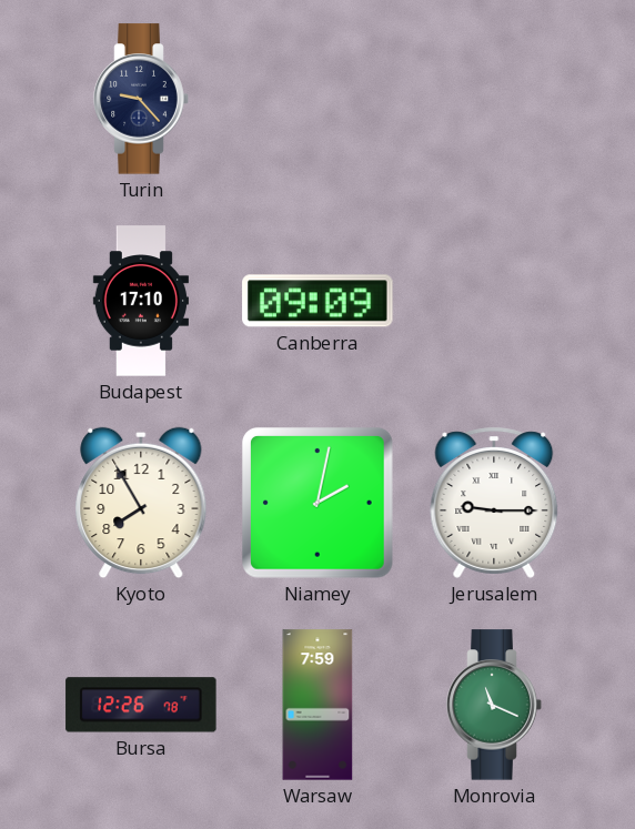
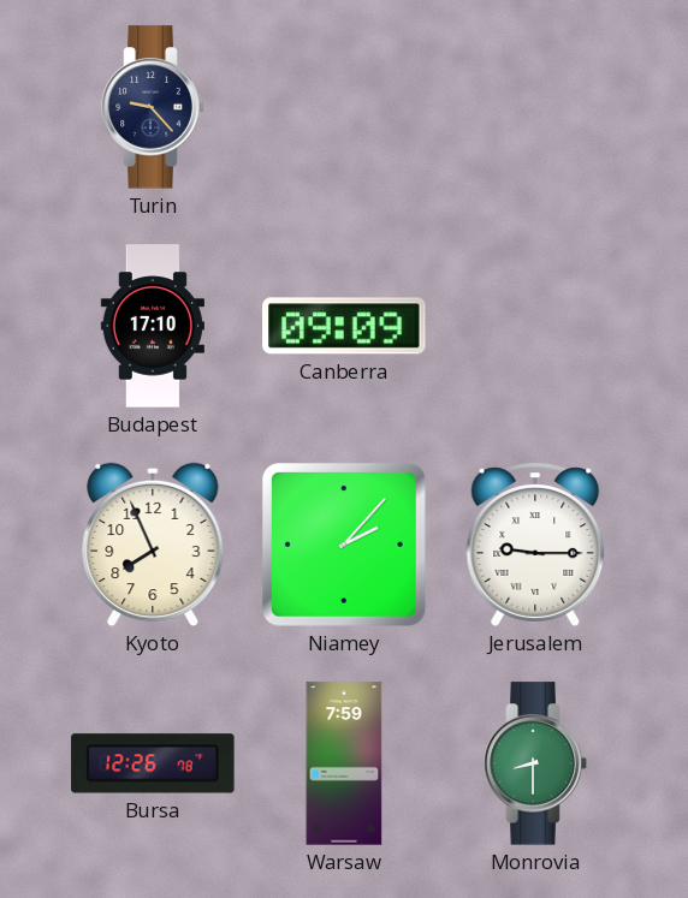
Kyoto: 7:55 -> 7:56
Niamey: 2:02 -> 2:07
Monrovia: 11:19 -> 8:30
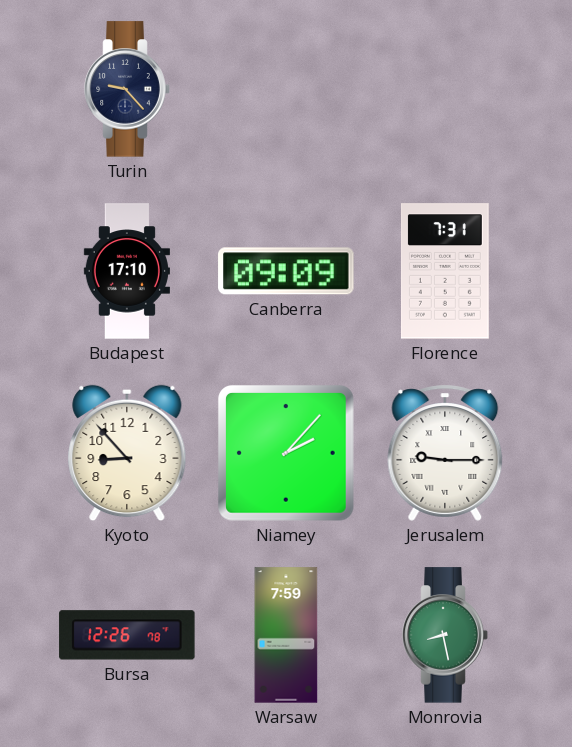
Florence: none -> 7:31
Kyoto: 7:56 -> 8:53
Monrovia: 8:30 -> 8:28
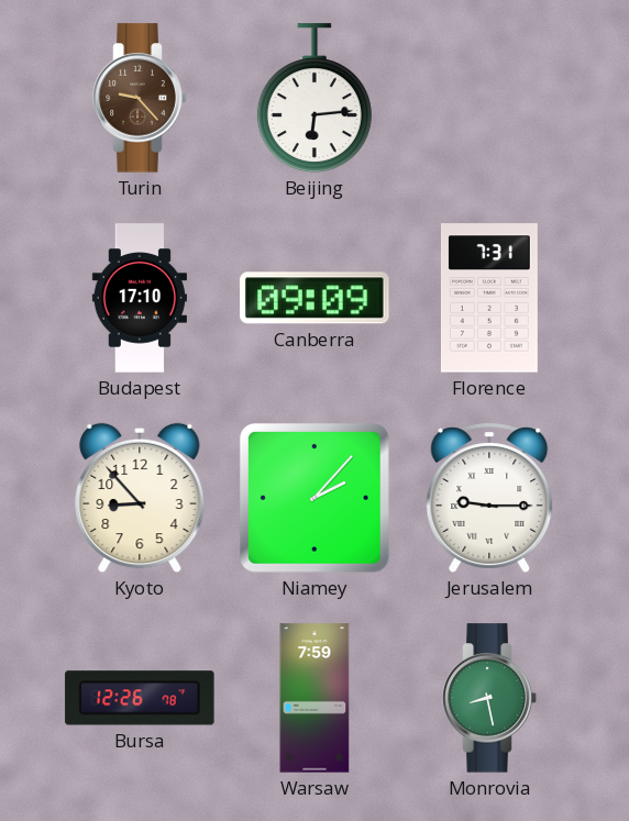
Turin dial: navy -> brown
Beijing: none -> 6:14
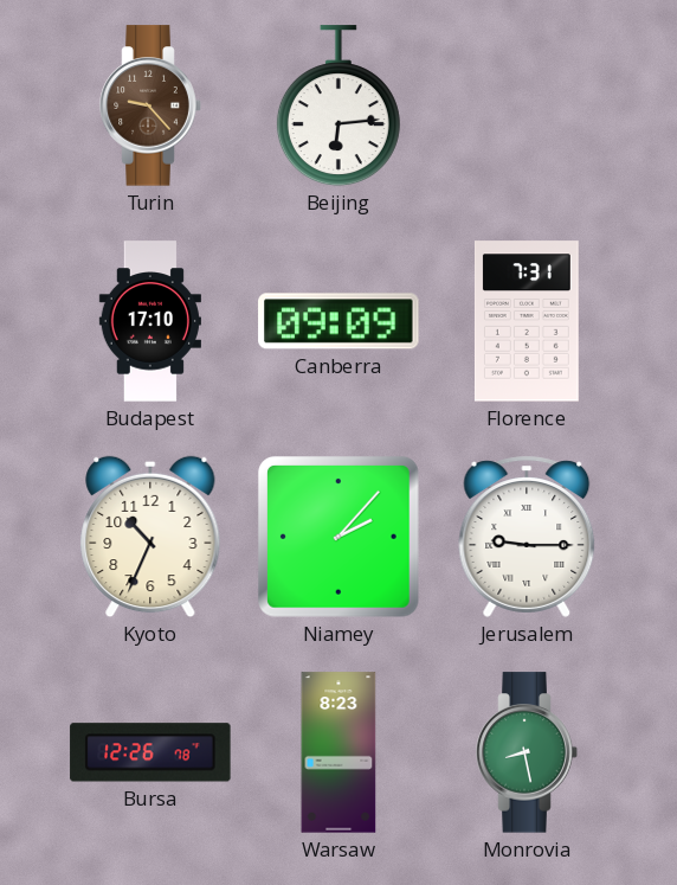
Kyoto: 8:53 -> 10:34
Warsaw: 7:59 -> 8:23
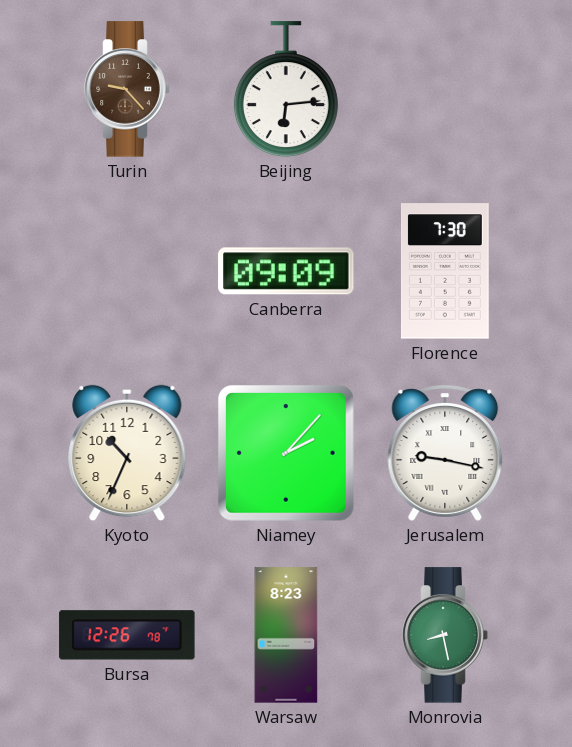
Budapest: 17:10 -> none
Florence: 7:31 -> 7:30
Jerusalem: 9:15 -> 9:17
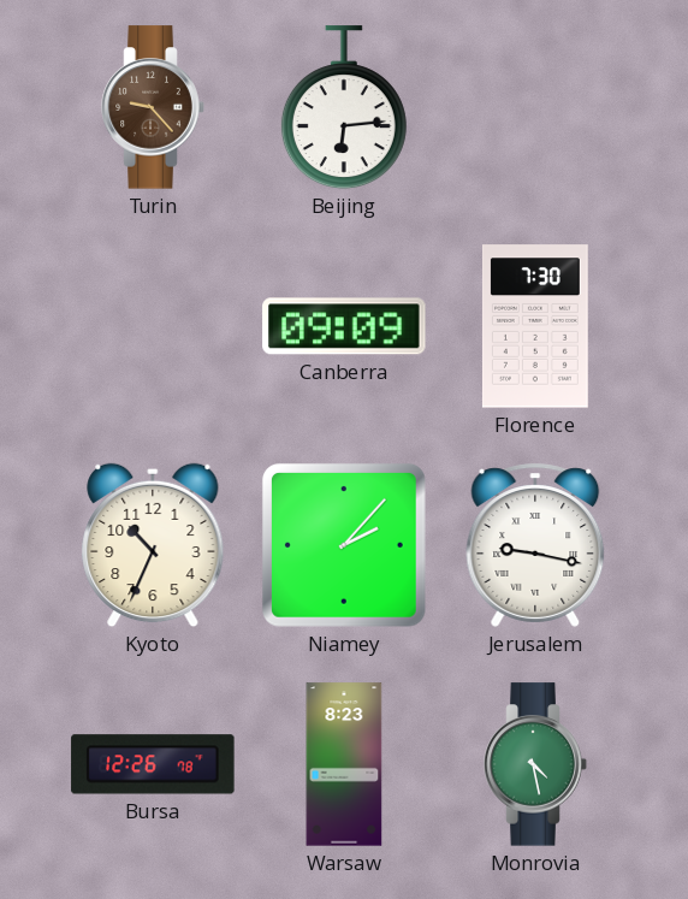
Monrovia: 8:28 -> 4:28
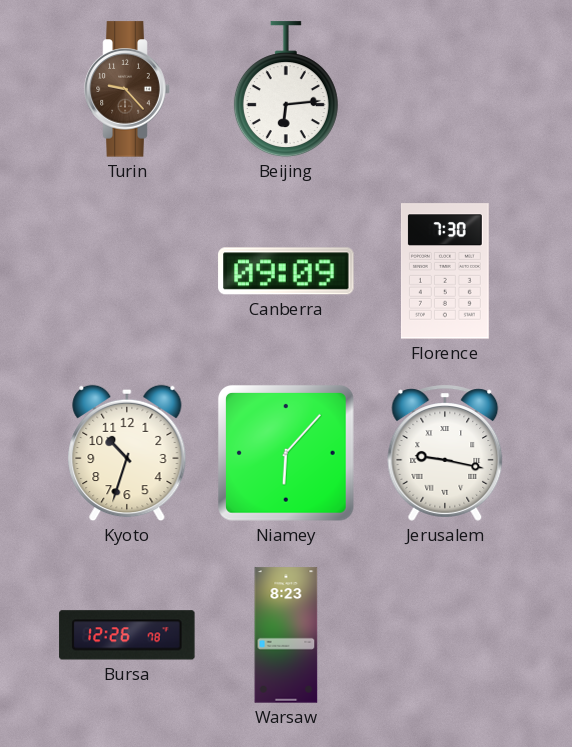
Kyoto: 10:34 -> 10:33
Niamey: 2:07 -> 6:07
Monrovia: 4:28 -> none
